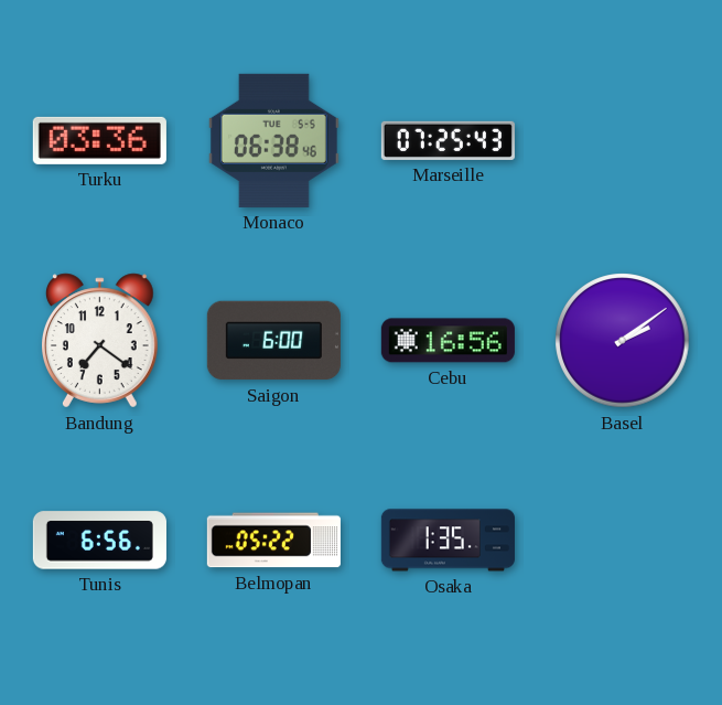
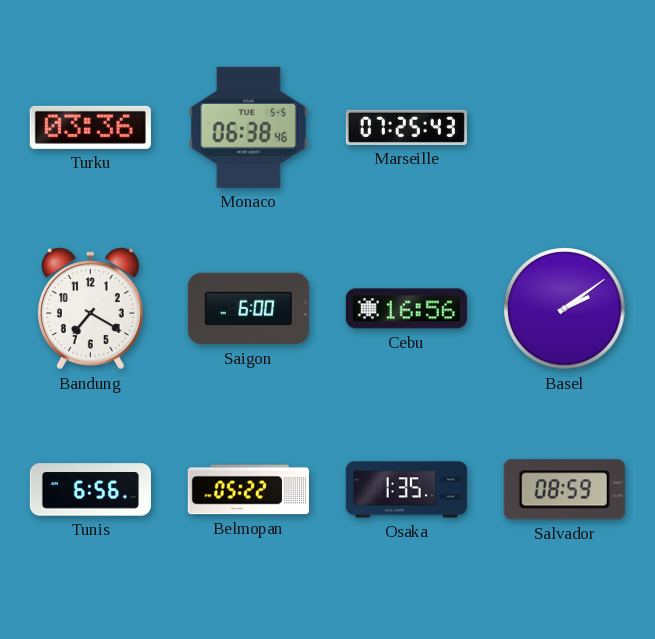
Bandung: 7:21 -> 7:20
Salvador: none -> 08:59
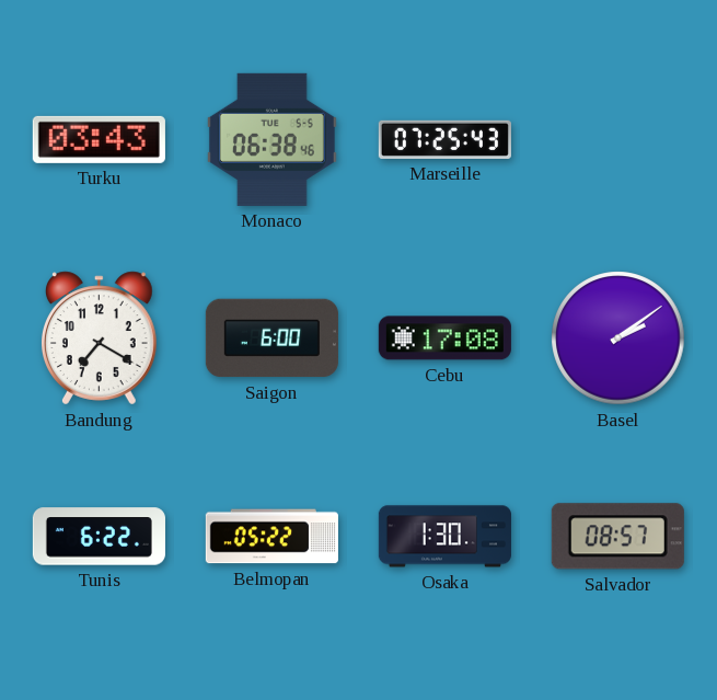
Turku: 03:36 -> 03:43
Cebu: 16:56 -> 17:08
Tunis: 6:56 -> 6:22
Osaka: 1:35 -> 1:30
Salvador: 08:59 -> 08:57
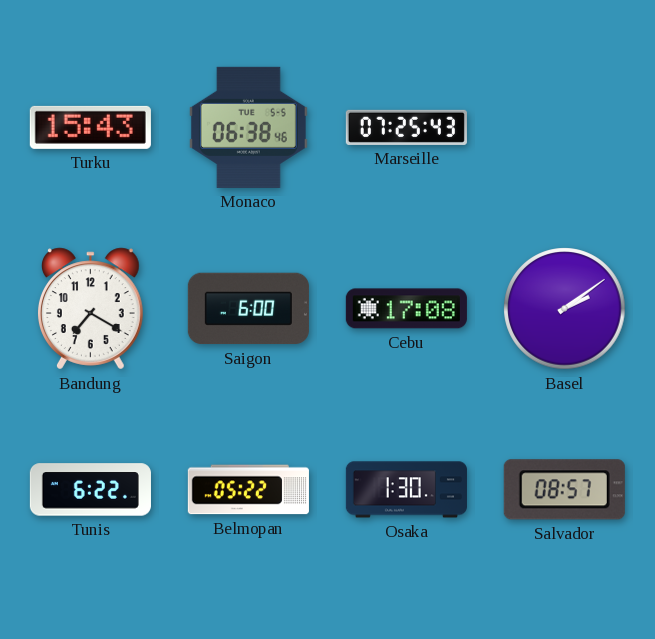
Turku: 03:43 -> 15:43
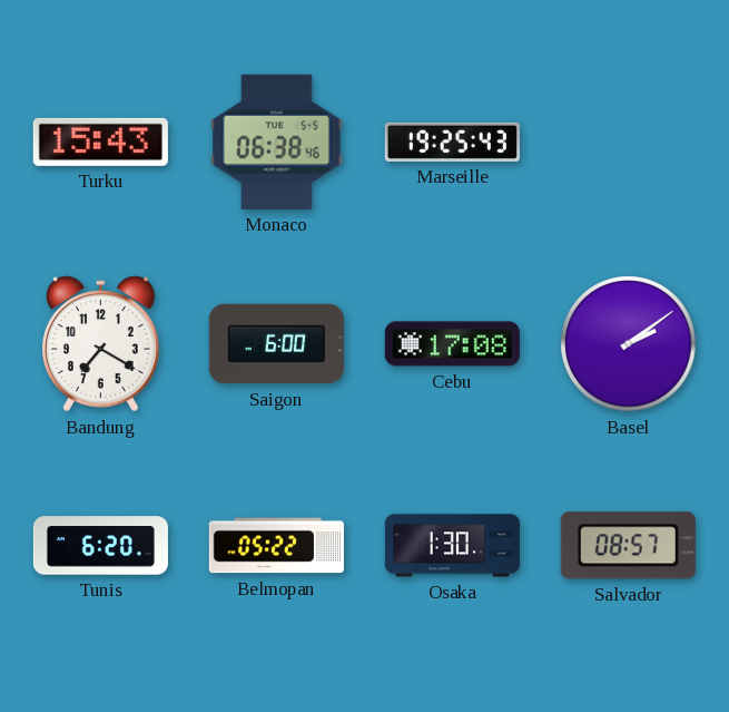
Marseille: 07:25 -> 19:25
Tunis: 6:22 -> 6:20
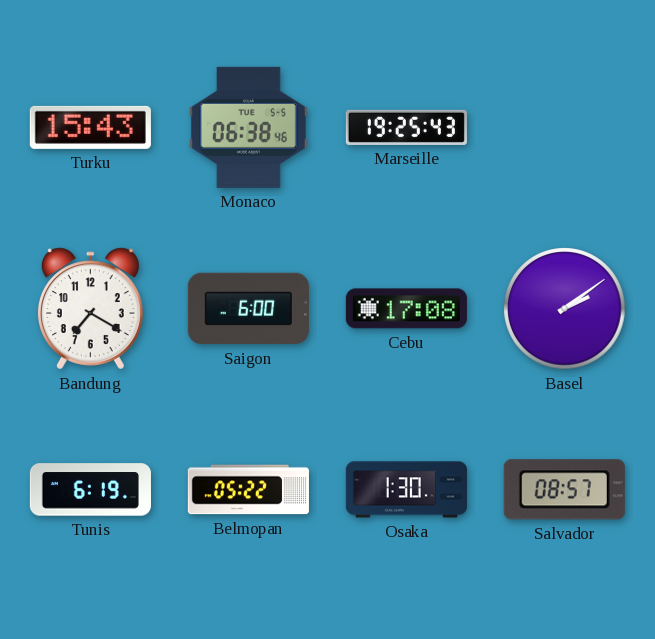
Tunis: 6:20 -> 6:19
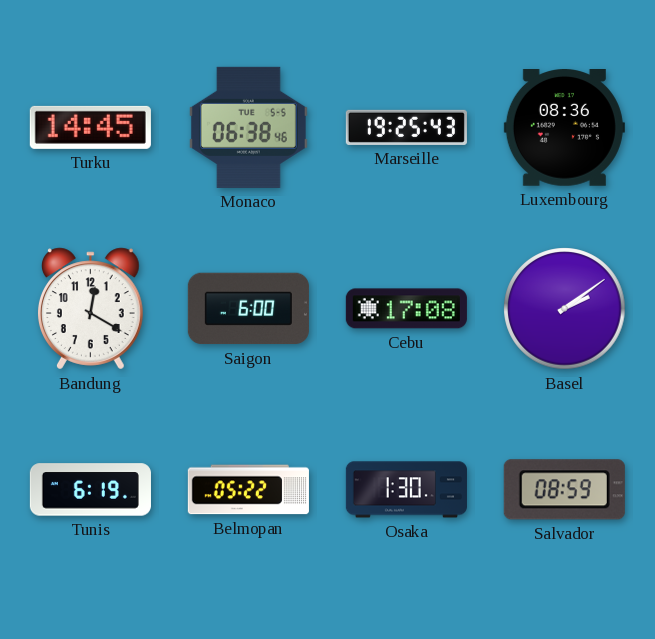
Turku: 15:43 -> 14:45
Luxembourg: none -> 08:36
Bandung: 7:20 -> 12:20
Salvador: 08:57 -> 08:59
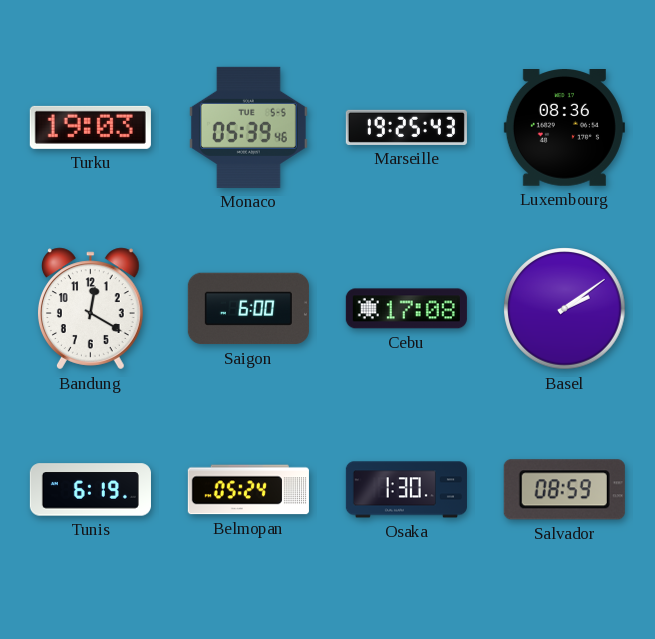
Turku: 14:45 -> 19:03
Monaco: 06:38 -> 05:39
Belmopan: 05:22 -> 05:24
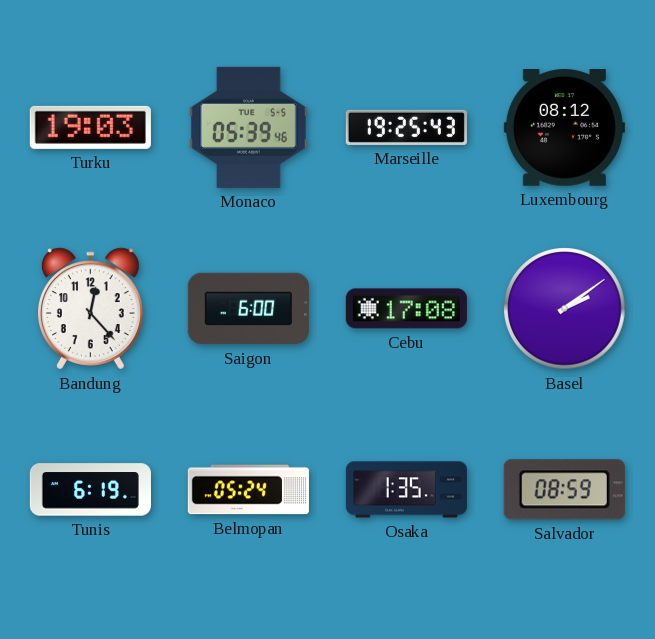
Luxembourg: 08:36 -> 08:12
Bandung: 12:20 -> 12:23
Osaka: 1:30 -> 1:35
